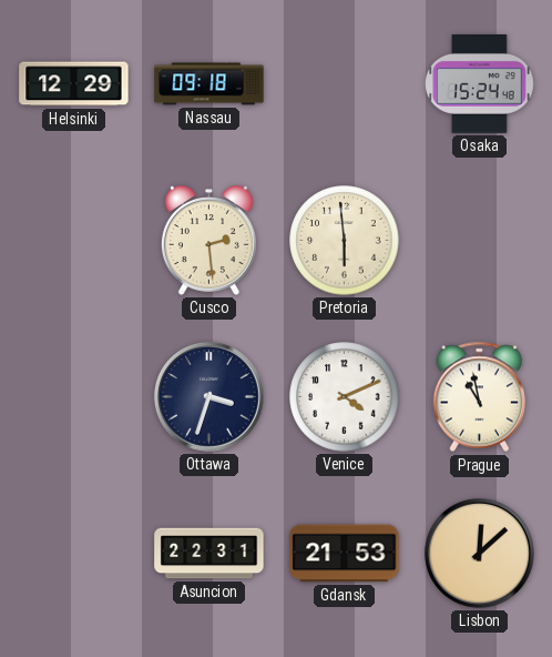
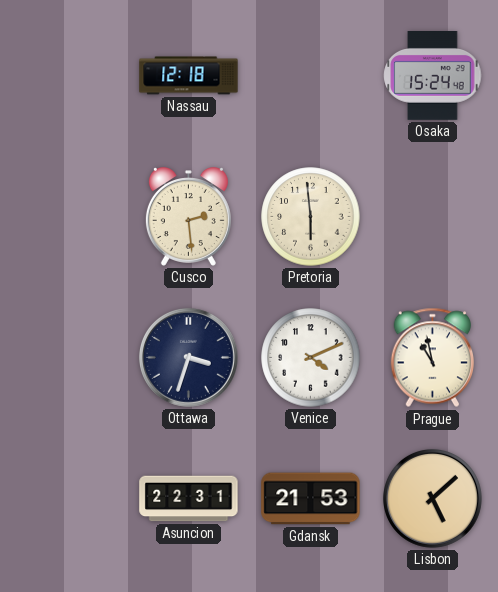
Helsinki: 12:29 -> none
Nassau: 09:18 -> 12:18
Lisbon: 12:08 -> 5:08
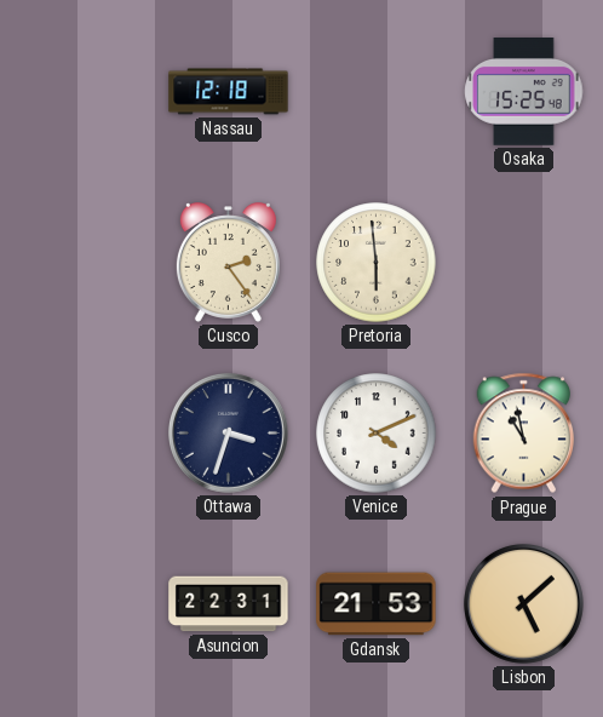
Osaka: 15:24 -> 15:25
Cusco: 2:29 -> 2:24
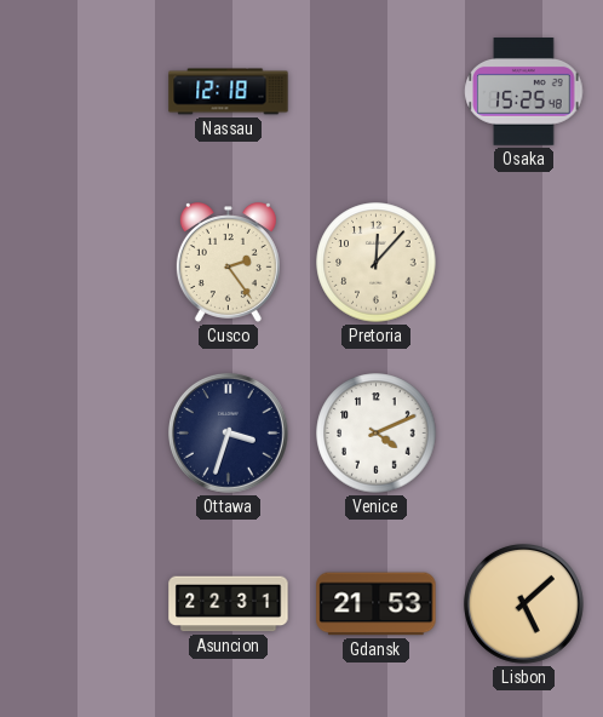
Pretoria: 5:59 -> 12:07
Prague: 10:58 -> none
